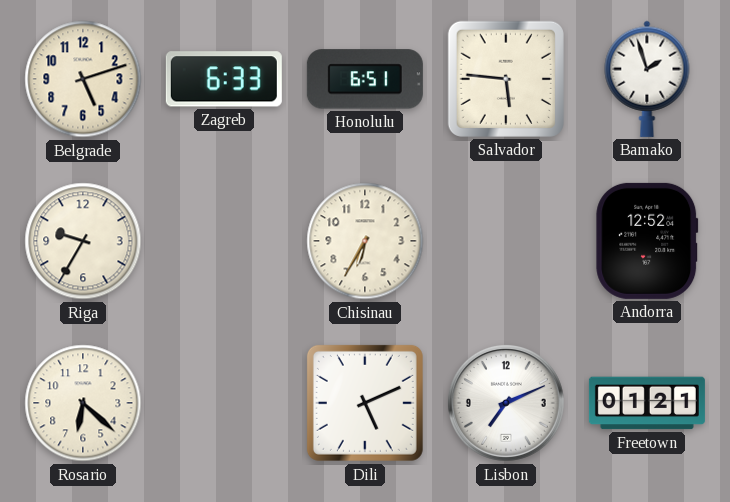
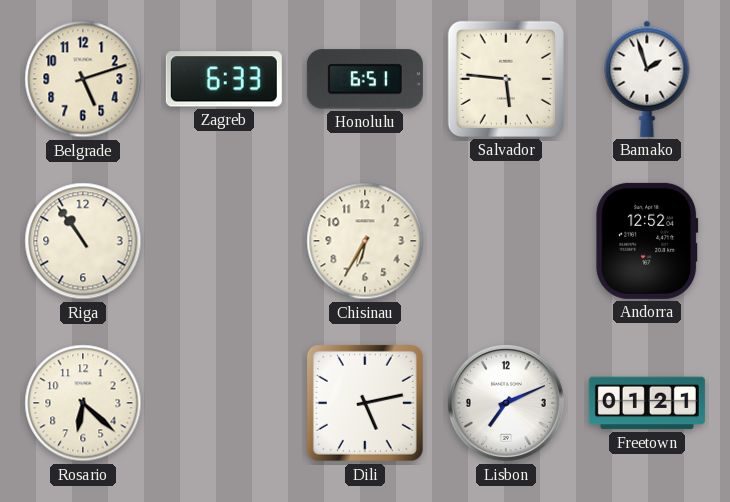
Riga: 9:35 -> 10:54
Dili: 5:11 -> 5:13
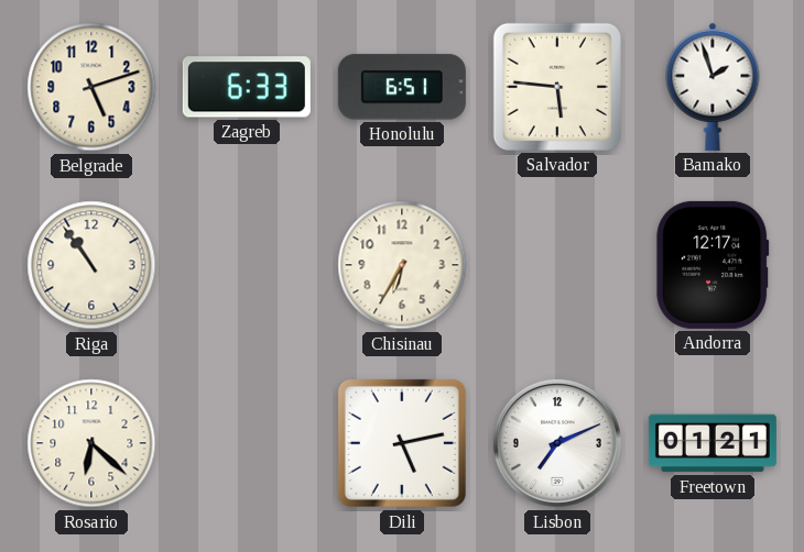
Andorra: 12:52 -> 12:17
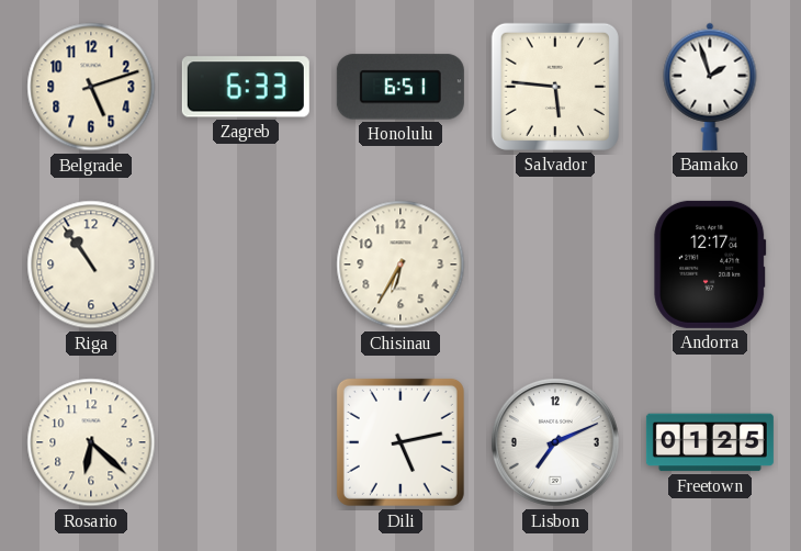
Freetown: 01:21 -> 01:25
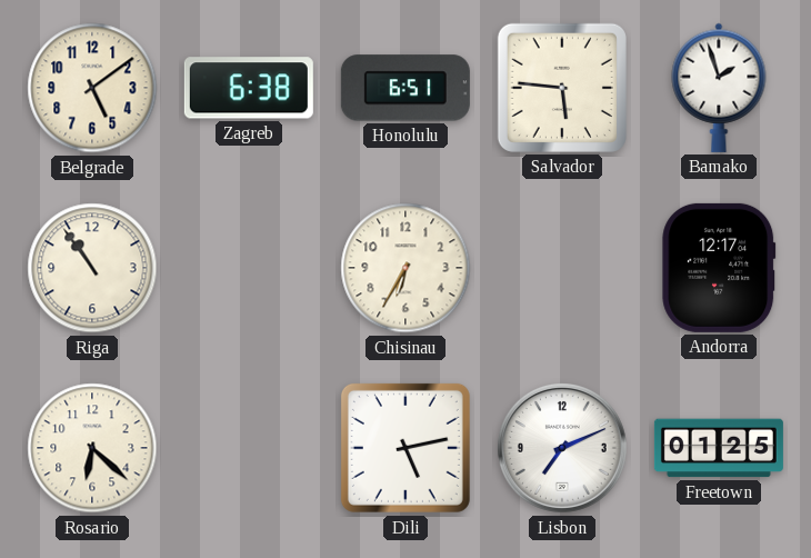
Belgrade: 5:12 -> 5:09
Zagreb: 6:33 -> 6:38
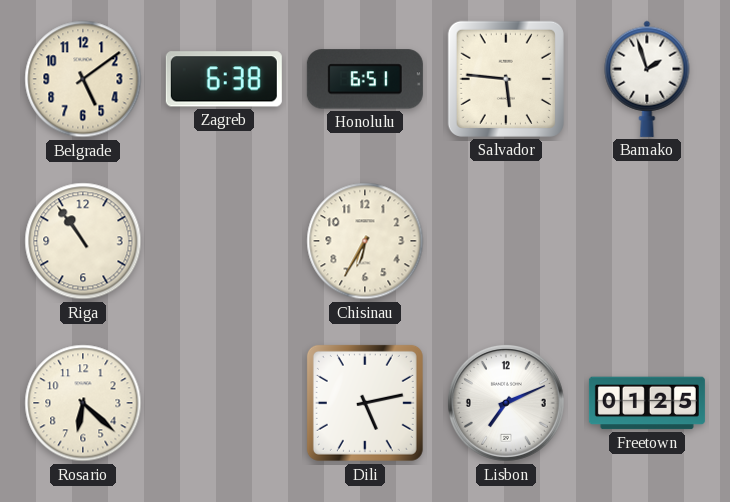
Andorra: 12:17 -> none
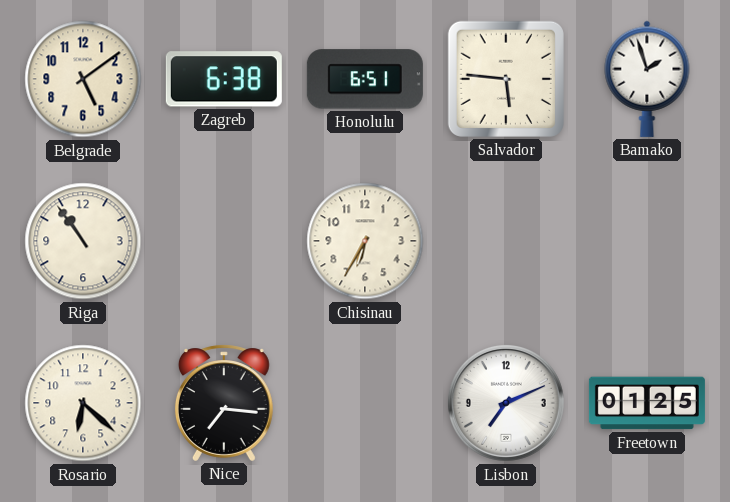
Nice: none -> 7:16
Dili: 5:13 -> none
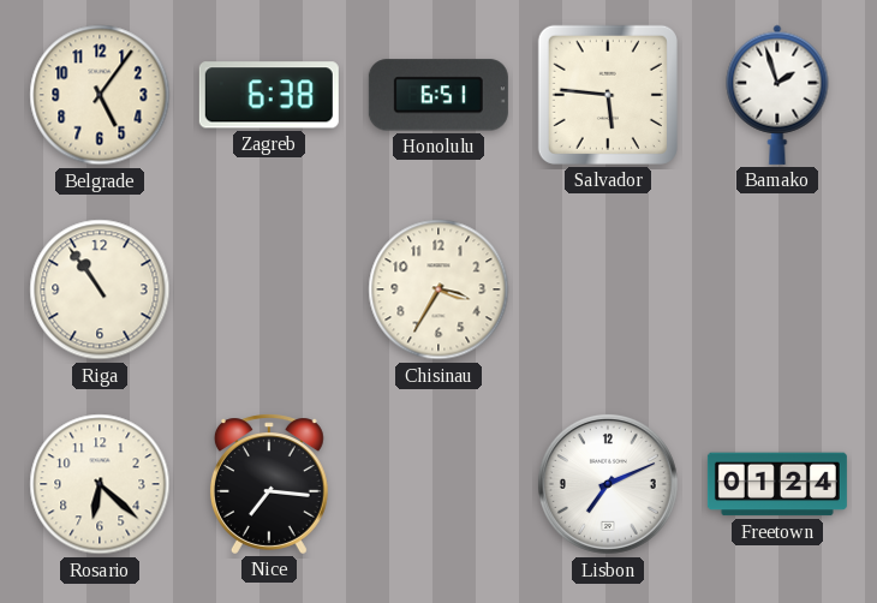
Belgrade: 5:09 -> 5:06
Chisinau: 6:35 -> 3:35
Freetown: 01:25 -> 01:24
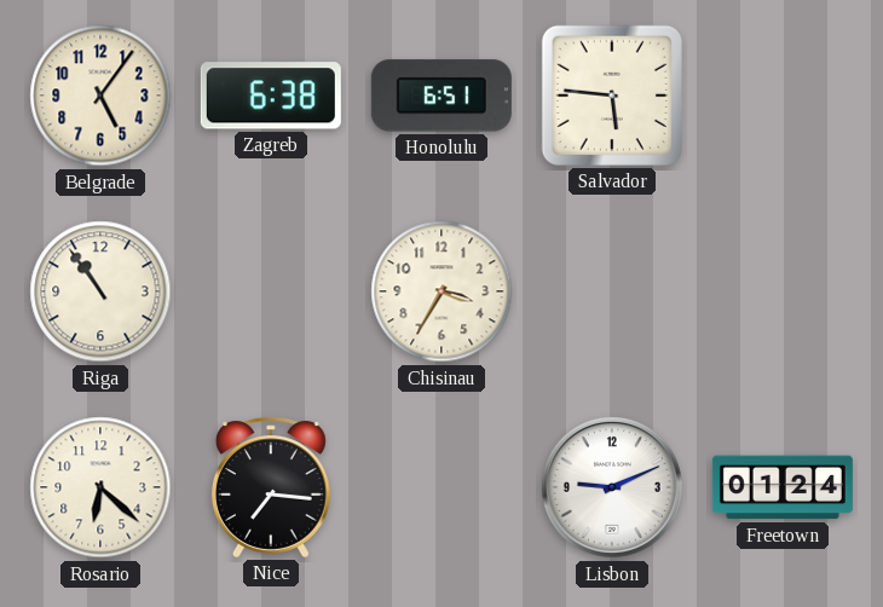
Bamako: 1:57 -> none
Lisbon: 7:11 -> 9:11
